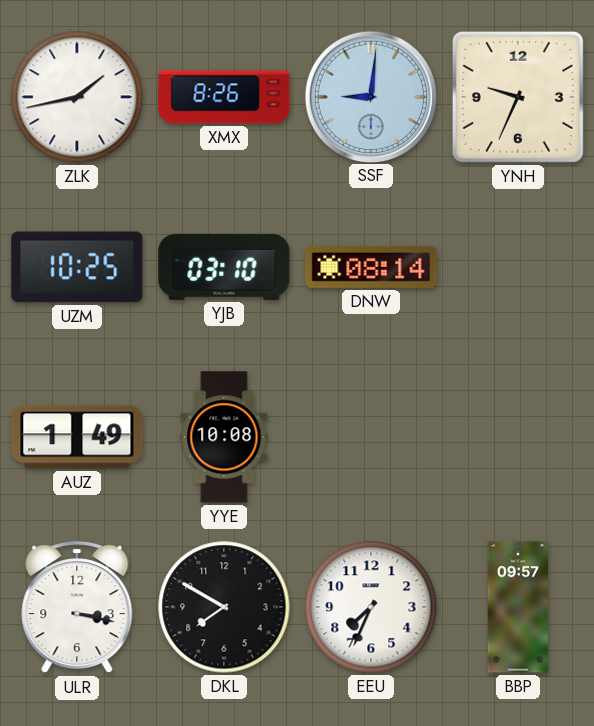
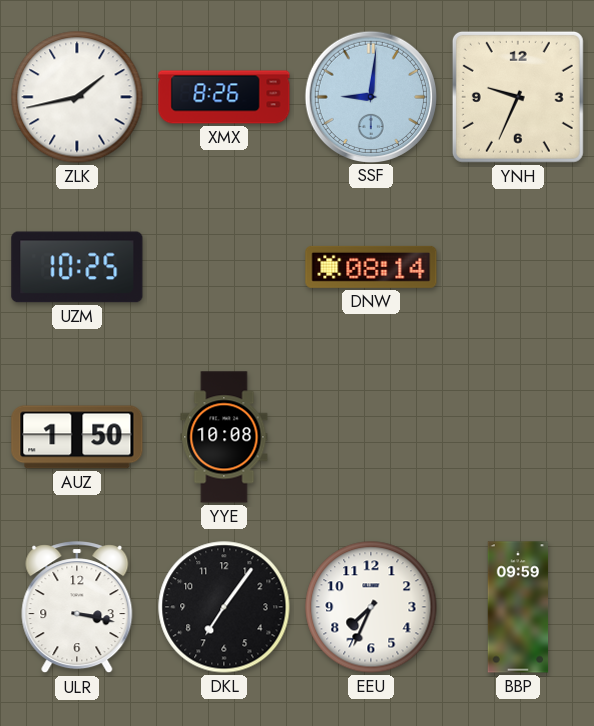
YJB: 03:10 -> none
AUZ: 1:49 -> 1:50
DKL: 7:50 -> 7:06
BBP: 09:57 -> 09:59
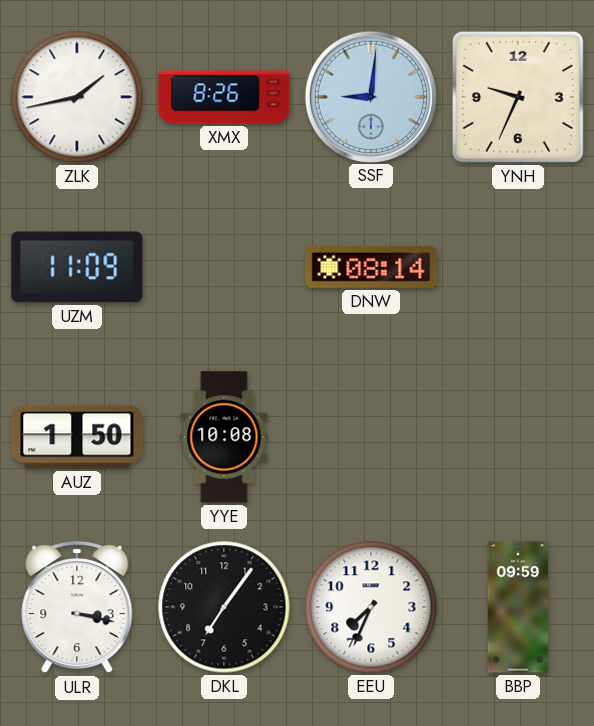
UZM: 10:25 -> 11:09
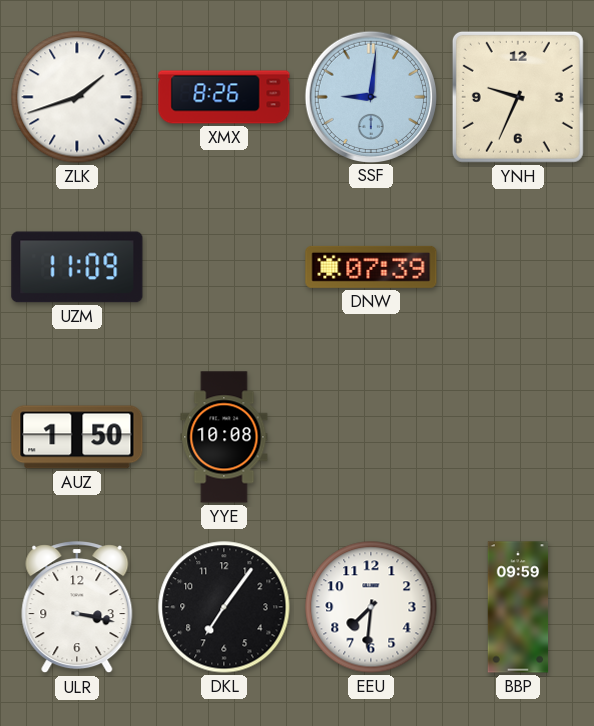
ZLK: 1:43 -> 1:42
DNW: 08:14 -> 07:39
EEU: 7:34 -> 7:31
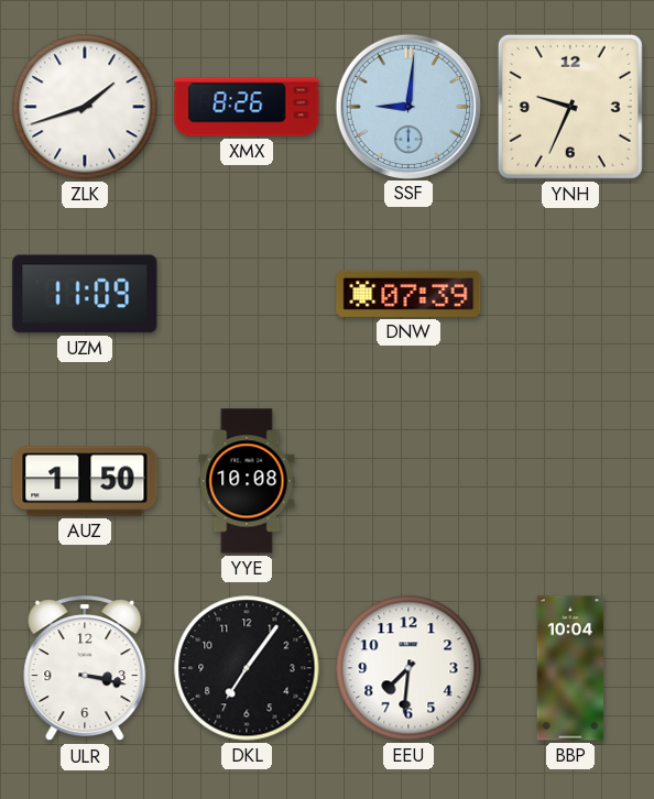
BBP: 09:59 -> 10:04
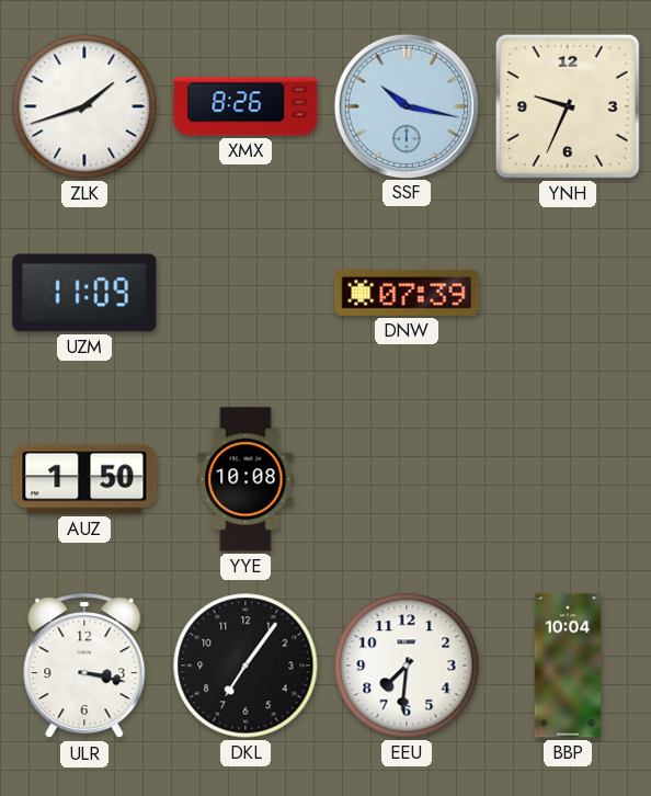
SSF: 9:01 -> 10:17
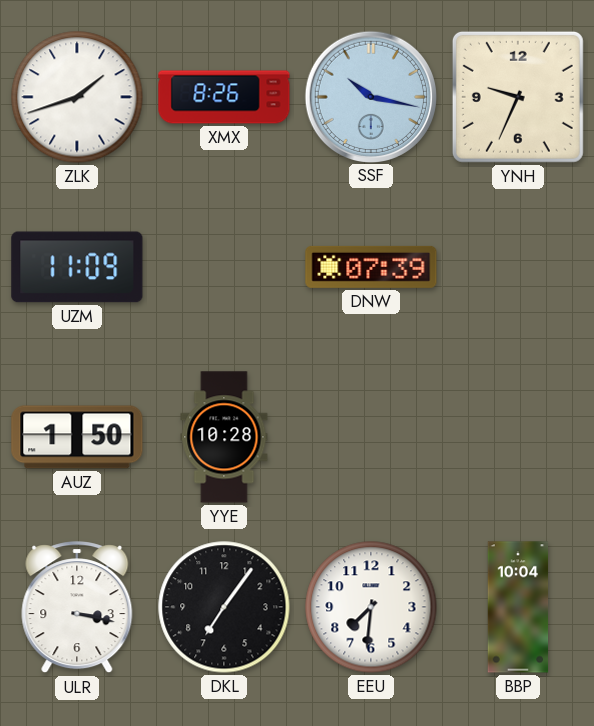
YYE: 10:08 -> 10:28
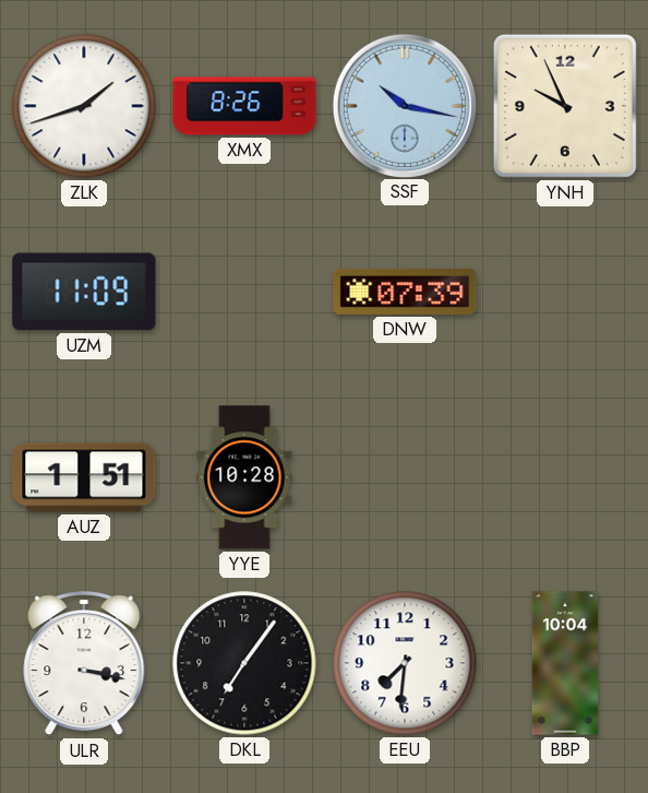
YNH: 9:34 -> 9:56
AUZ: 1:50 -> 1:51
